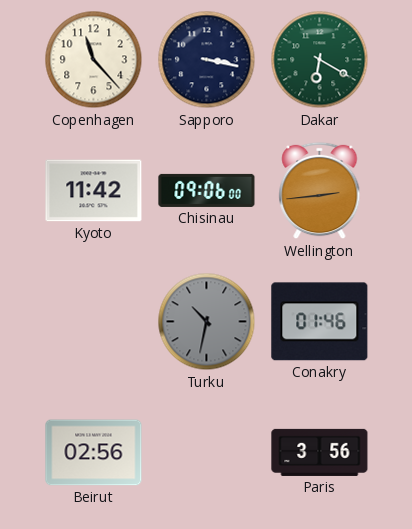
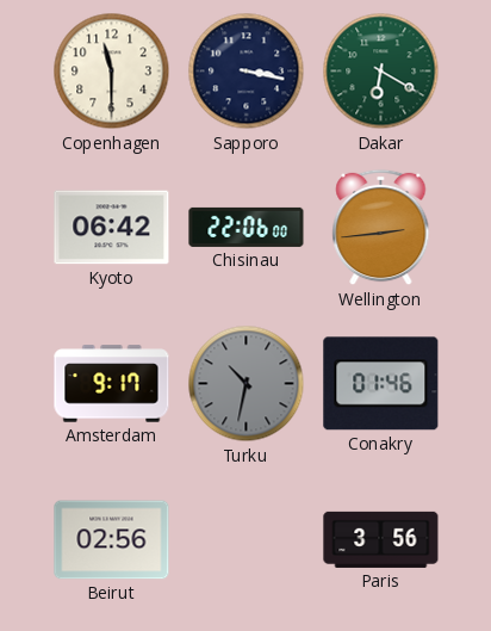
Copenhagen: 11:23 -> 11:30
Kyoto: 11:42 -> 06:42
Chisinau: 09:06 -> 22:06
Amsterdam: none -> 9:17
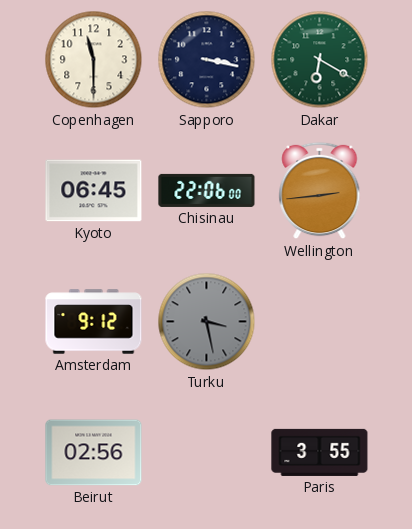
Kyoto: 06:42 -> 06:45
Amsterdam: 9:17 -> 9:12
Turku: 10:32 -> 3:28
Conakry: 01:46 -> none
Paris: 3:56 -> 3:55
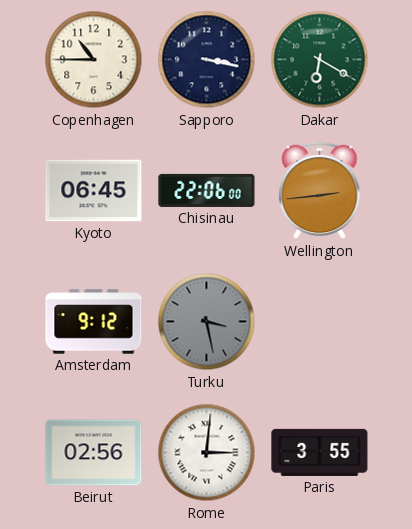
Copenhagen: 11:30 -> 10:45
Rome: none -> 3:01
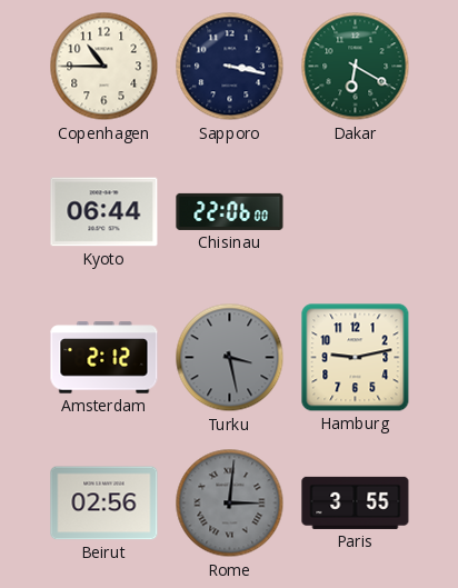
Kyoto: 06:45 -> 06:44
Wellington: 2:44 -> none
Amsterdam: 9:12 -> 2:12
Hamburg: none -> 9:13
Rome dial: white -> grey
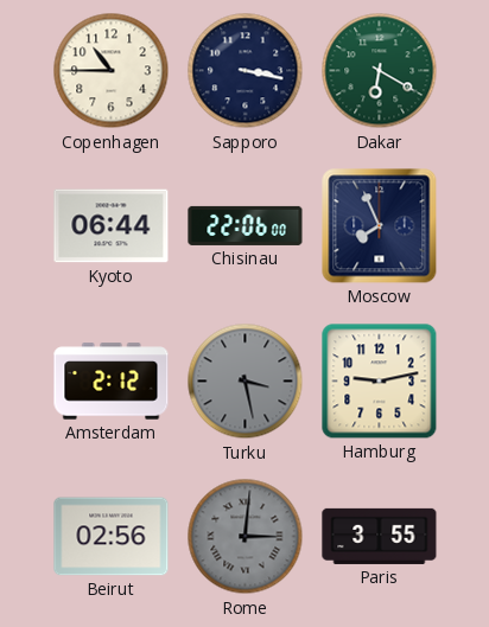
Moscow: none -> 7:56
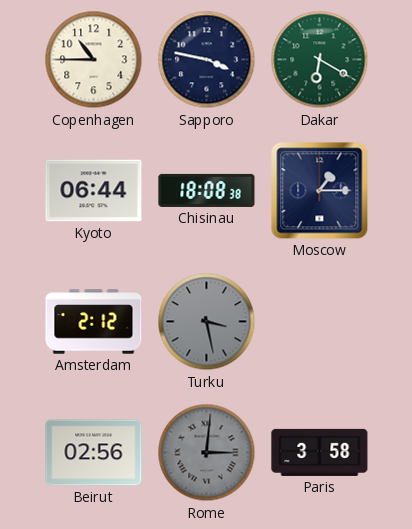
Sapporo: 3:17 -> 3:47
Chisinau: 22:06 -> 18:08
Moscow: 7:56 -> 1:15
Hamburg: 9:13 -> none
Paris: 3:55 -> 3:58
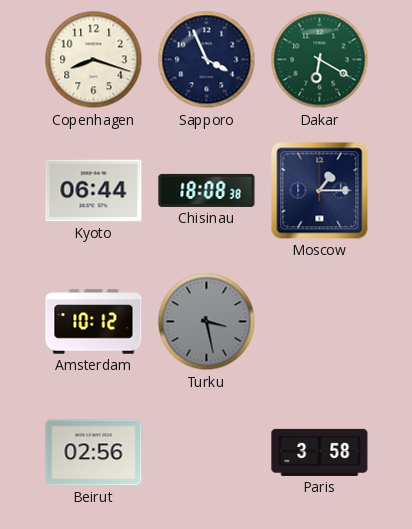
Copenhagen: 10:45 -> 8:18
Sapporo: 3:47 -> 3:56
Amsterdam: 2:12 -> 10:12
Rome: 3:01 -> none
